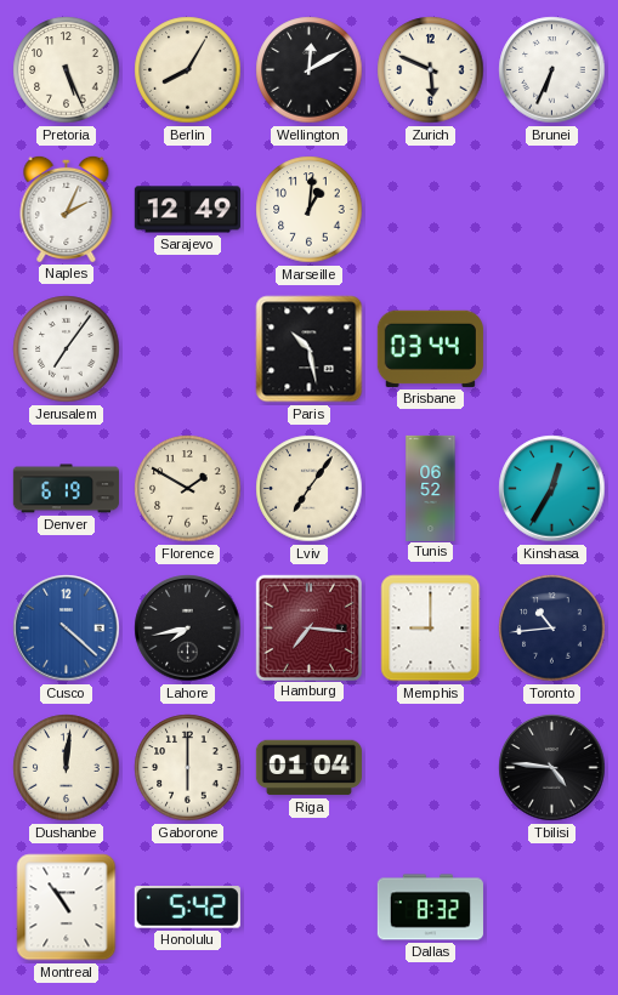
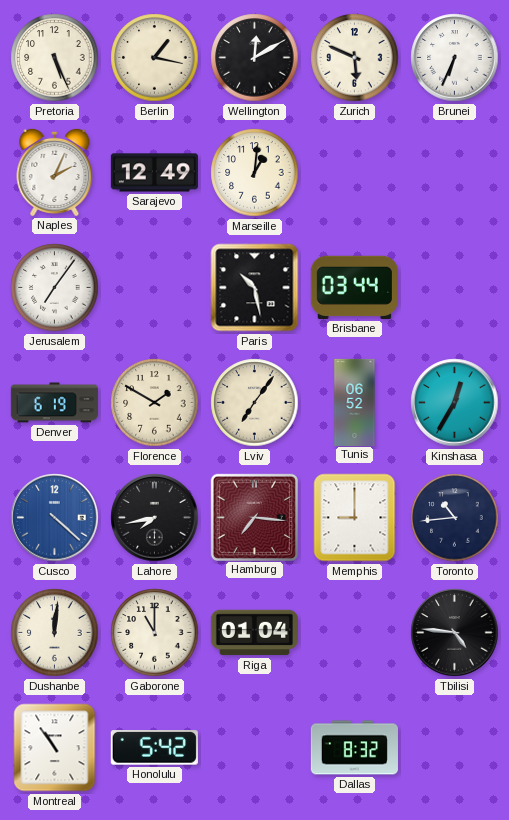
Berlin: 8:05 -> 1:17
Gaborone: 6:00 -> 11:00
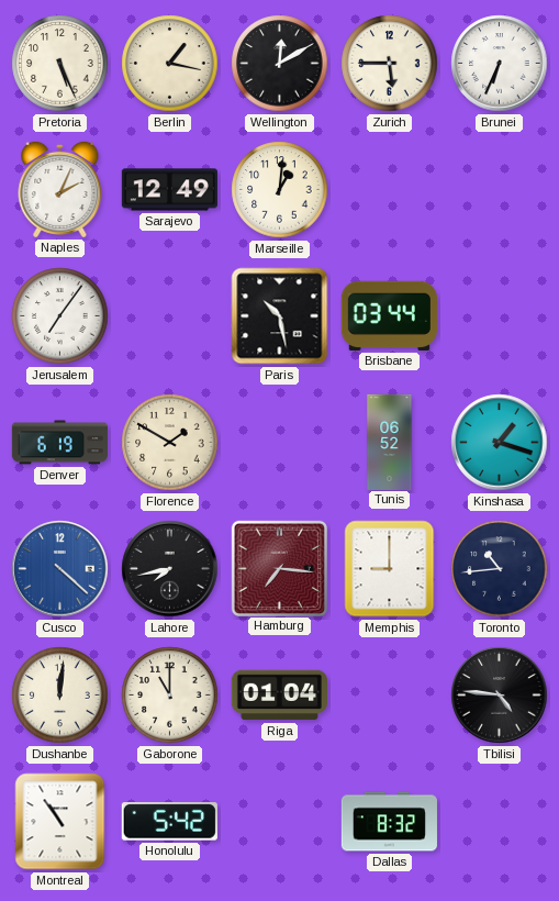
Zurich: 5:49 -> 5:45
Lviv: 7:06 -> none
Kinshasa: 12:35 -> 1:18
